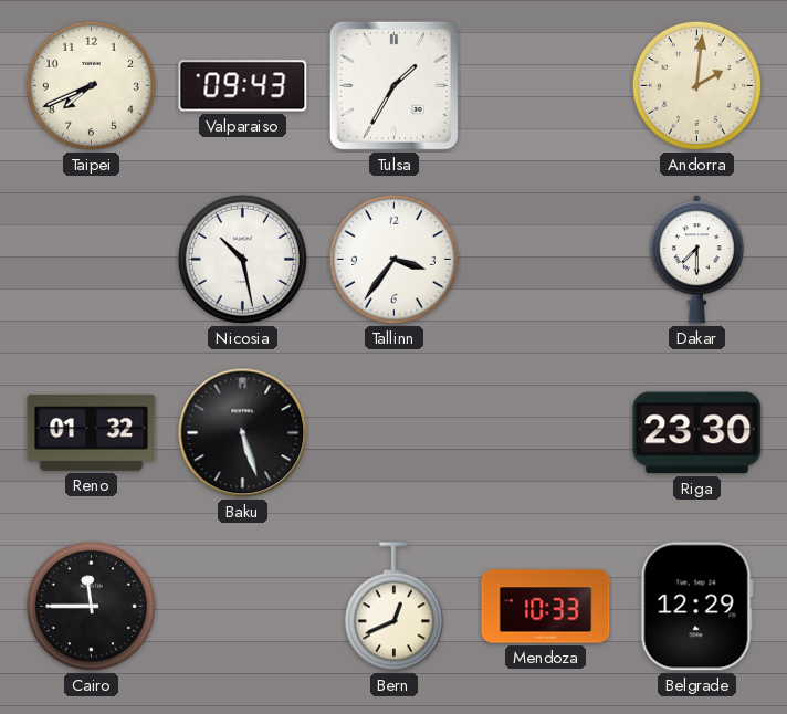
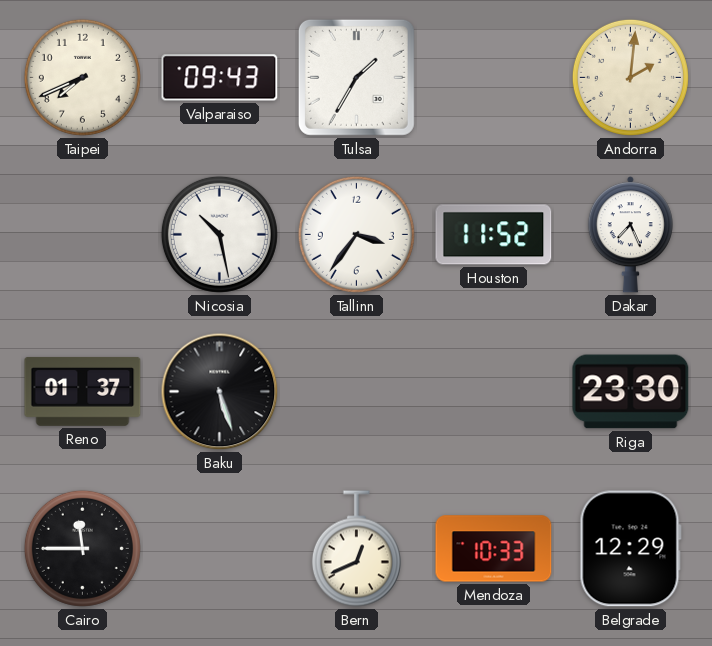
Houston: none -> 11:52
Dakar: 7:30 -> 7:26
Reno: 01:32 -> 01:37
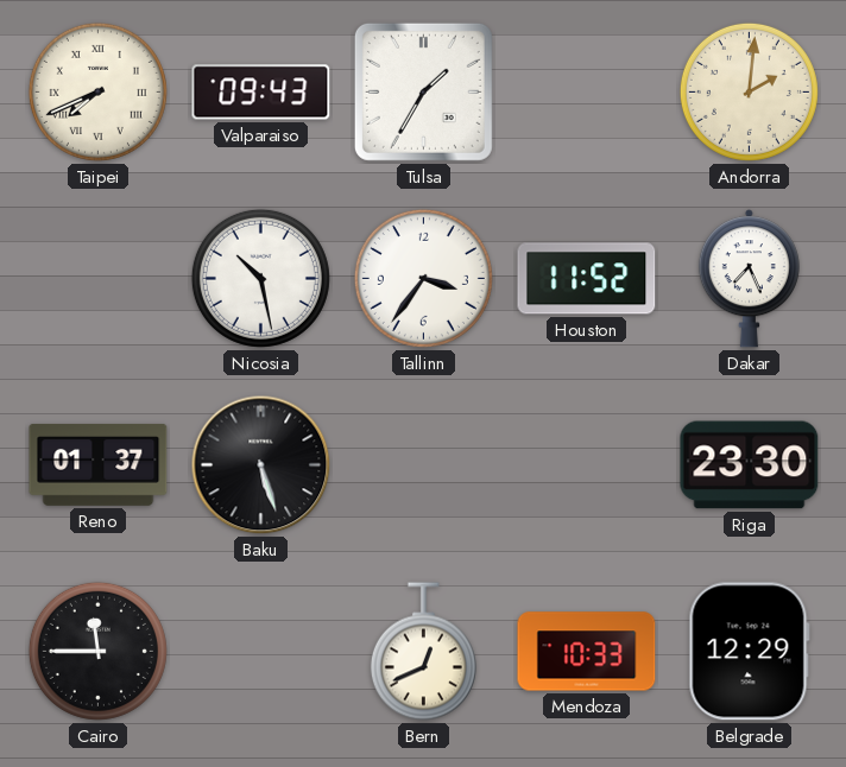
Taipei numerals: Arabic -> Roman
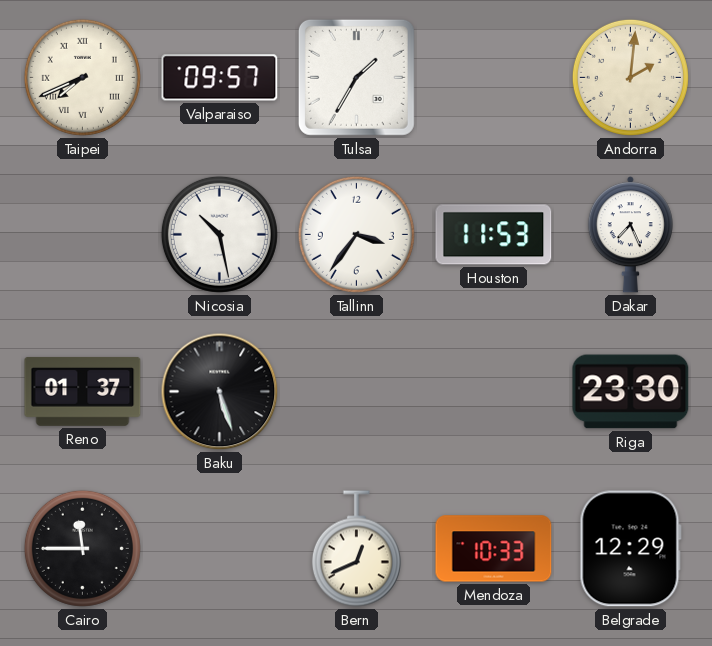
Valparaiso: 09:43 -> 09:57
Houston: 11:52 -> 11:53
